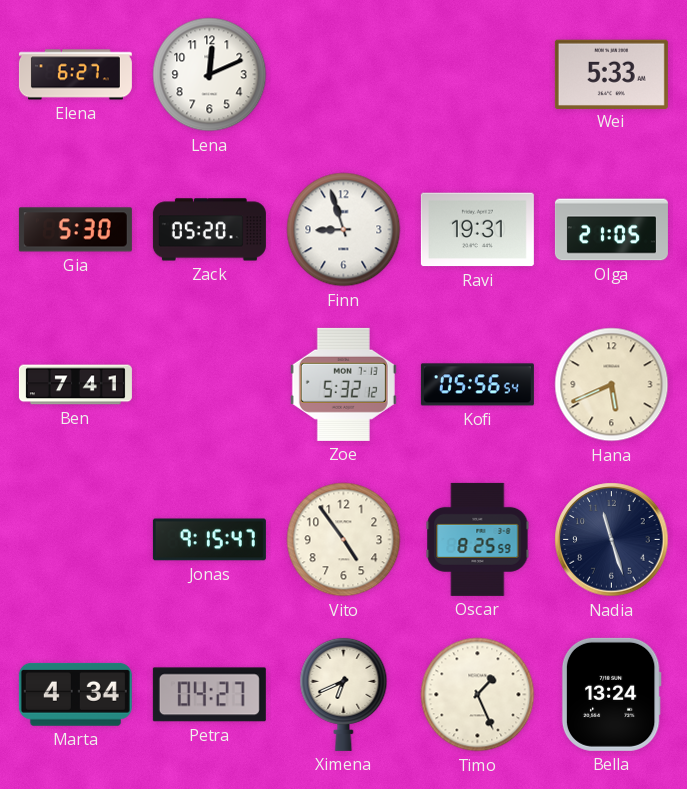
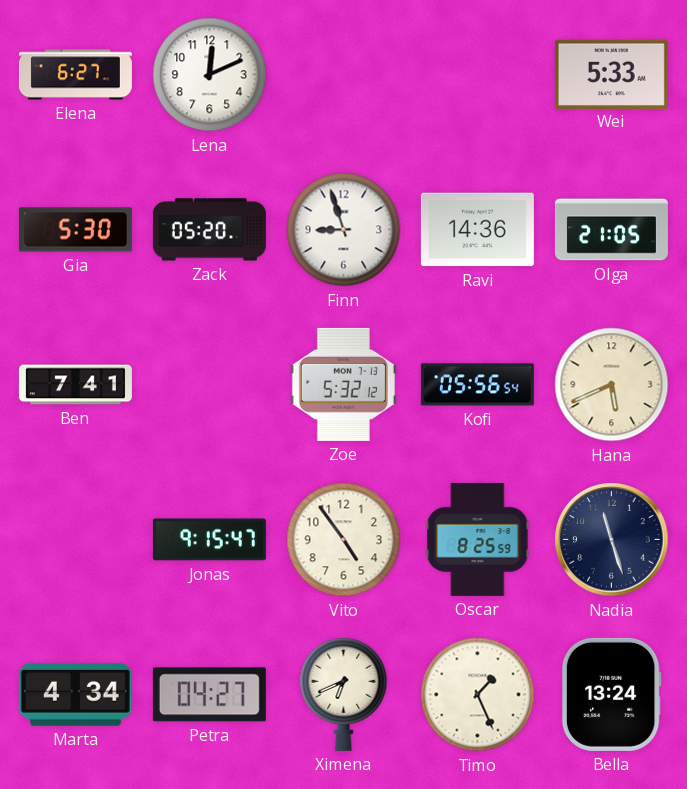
Ravi: 19:31 -> 14:36
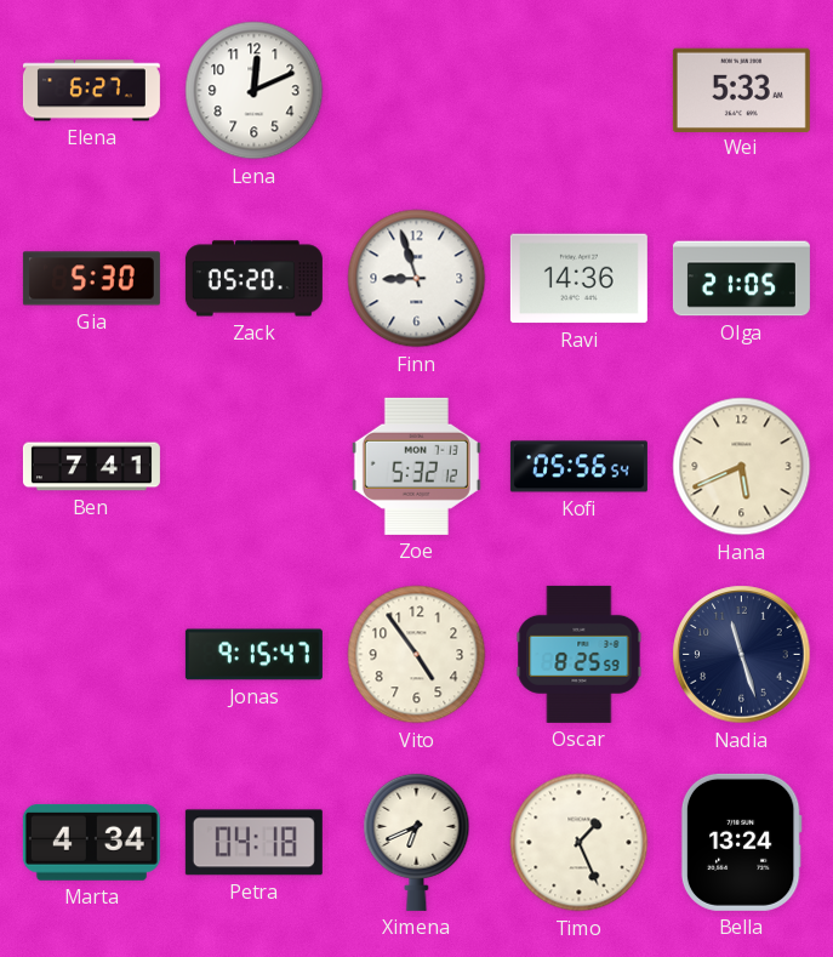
Petra: 04:27 -> 04:18
